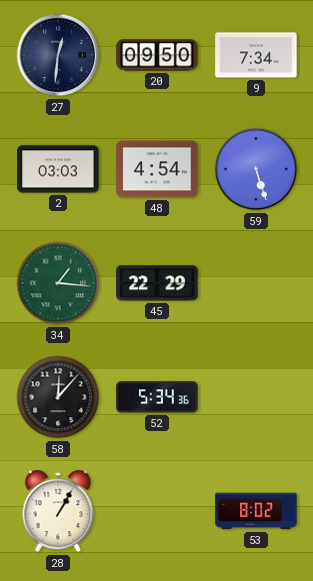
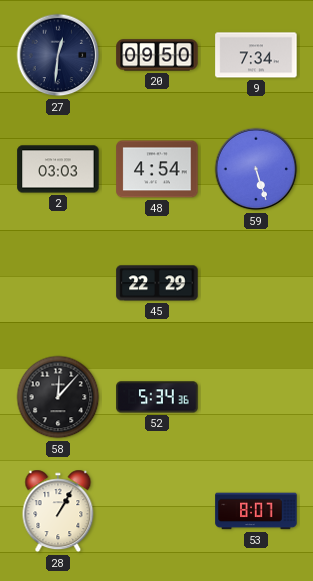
34: 1:16 -> none
53: 8:02 -> 8:07
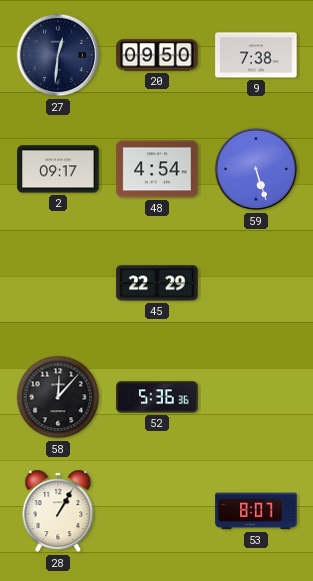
9: 7:34 -> 7:38
2: 03:03 -> 09:17
52: 5:34 -> 5:36
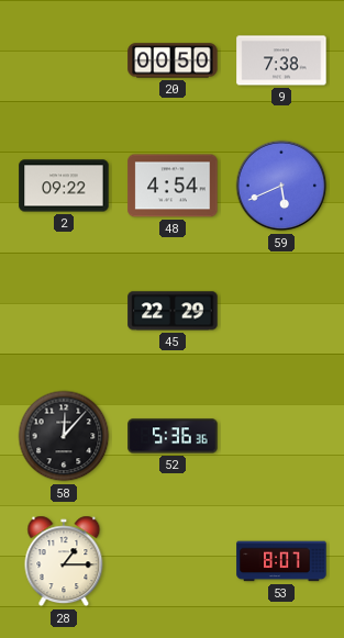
27: 12:31 -> none
20: 09:50 -> 00:50
2: 09:17 -> 09:22
59: 5:27 -> 5:41
28: 1:05 -> 1:15
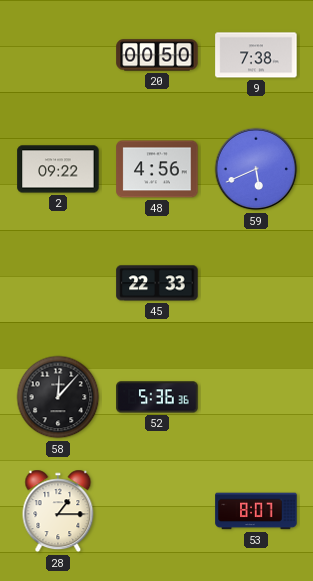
48: 4:54 -> 4:56
45: 22:29 -> 22:33
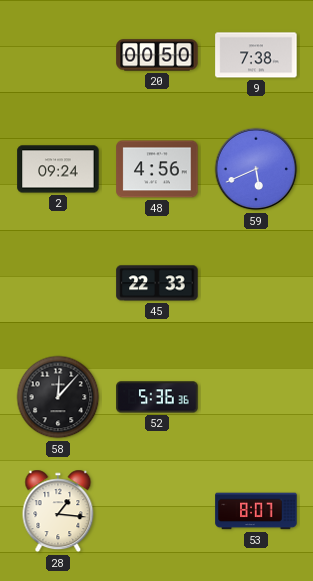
2: 09:22 -> 09:24
28: 1:15 -> 1:16
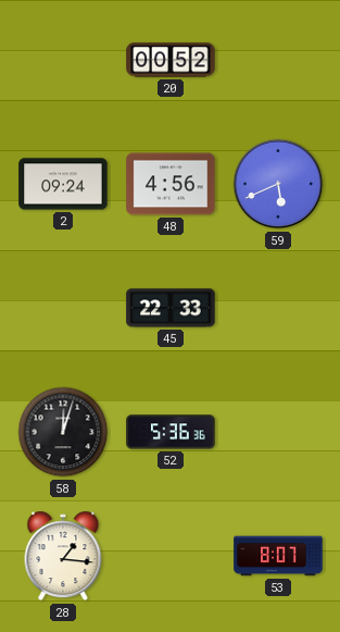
20: 00:50 -> 00:52
9: 7:38 -> none
58: 12:07 -> 12:03
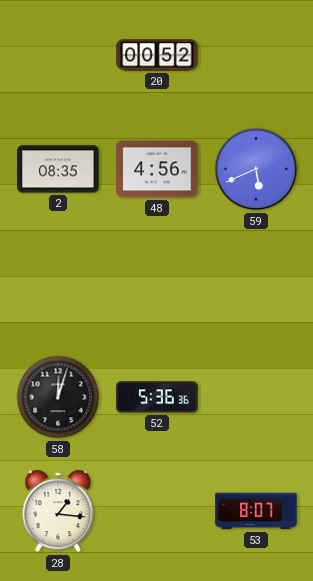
2: 09:24 -> 08:35
45: 22:33 -> none
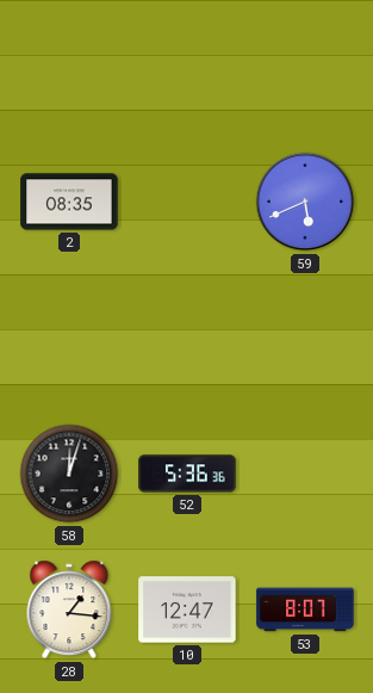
20: 00:52 -> none
48: 4:56 -> none
10: none -> 12:47
